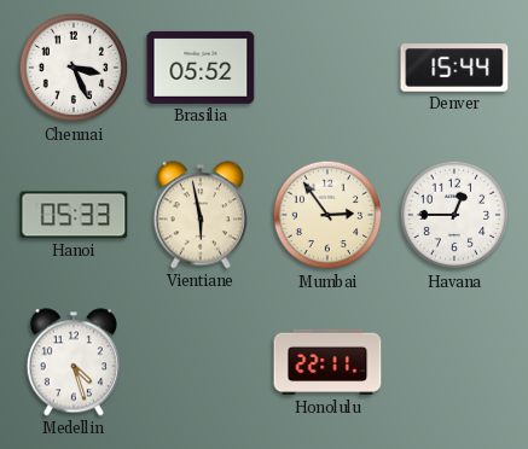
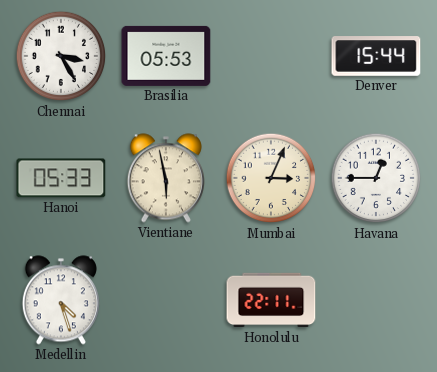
Chennai: 3:26 -> 3:25
Brasilia: 05:52 -> 05:53
Mumbai: 2:54 -> 3:04
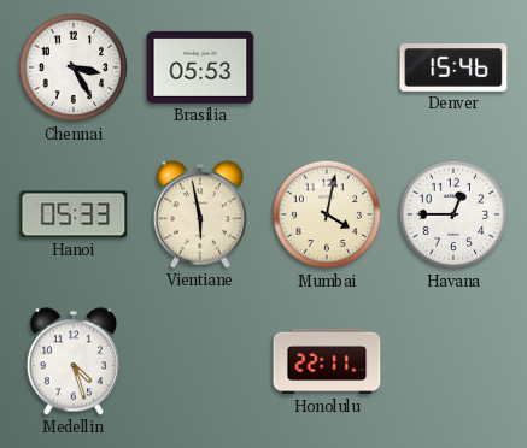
Denver: 15:44 -> 15:46
Mumbai: 3:04 -> 4:02
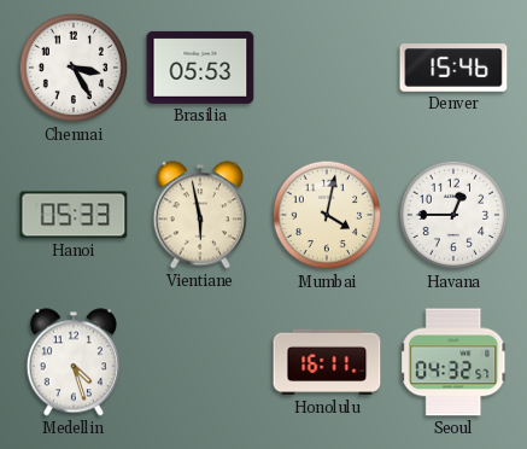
Honolulu: 22:11 -> 16:11
Seoul: none -> 04:32
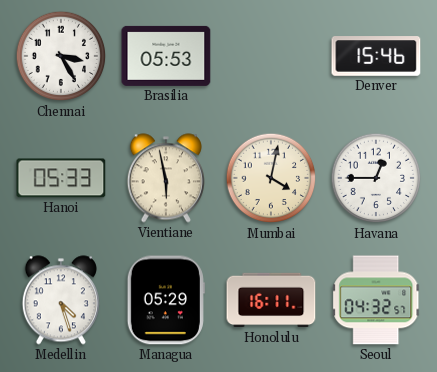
Managua: none -> 05:29
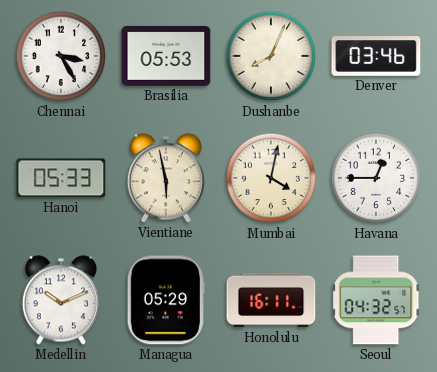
Dushanbe: none -> 8:04
Denver: 15:46 -> 03:46
Medellin: 4:27 -> 10:11
